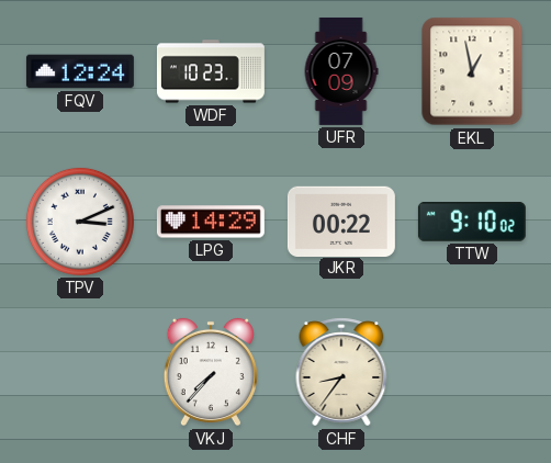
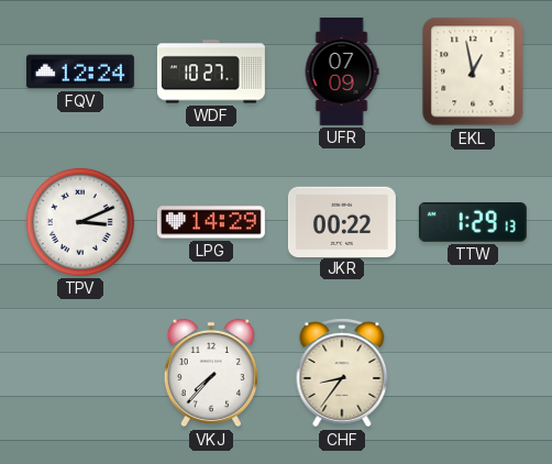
WDF: 10:23 -> 10:27
TTW: 9:10 -> 1:29
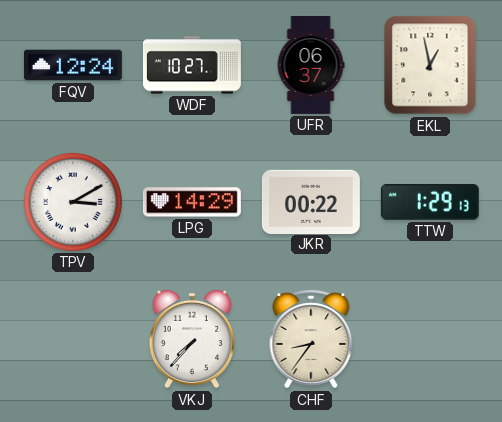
UFR: 07:09 -> 06:37
TPV: 3:11 -> 3:10
